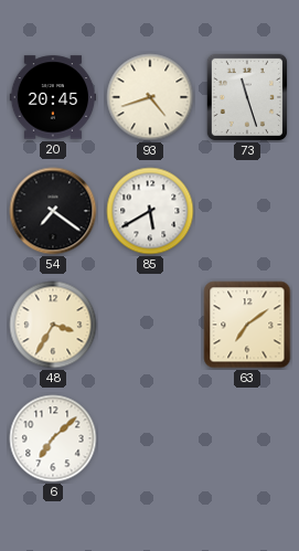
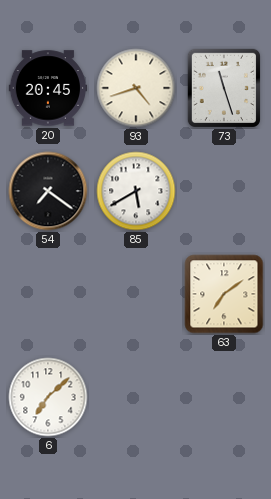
48: 3:35 -> none
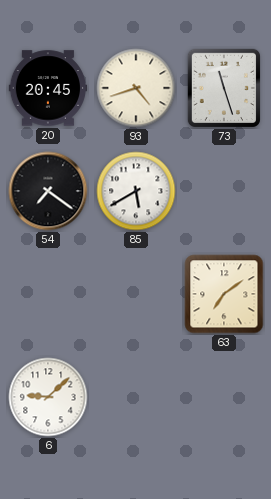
6: 7:08 -> 9:08
